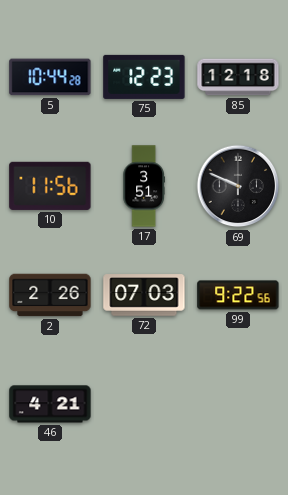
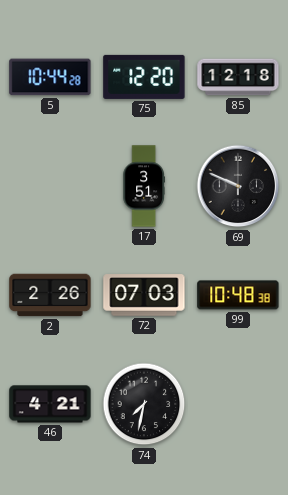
75: 12:23 -> 12:20
10: 11:56 -> none
99: 9:22 -> 10:48
74: none -> 7:32
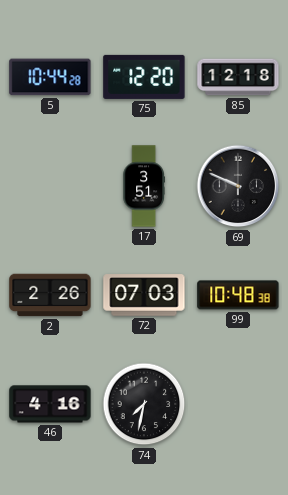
46: 4:21 -> 4:16
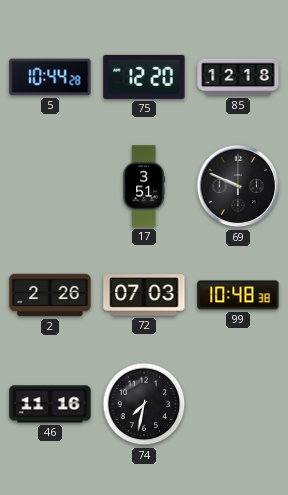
46: 4:16 -> 11:16
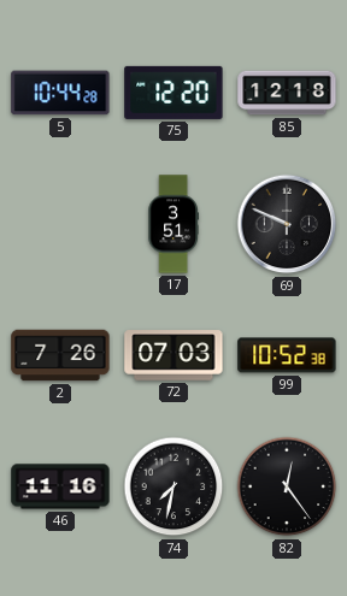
2: 2:26 -> 7:26
99: 10:48 -> 10:52
82: none -> 12:24
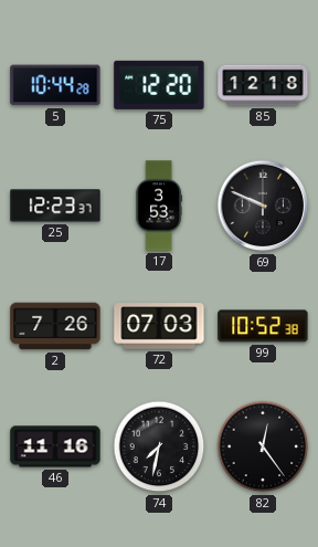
25: none -> 12:23
17: 3:51 -> 3:53
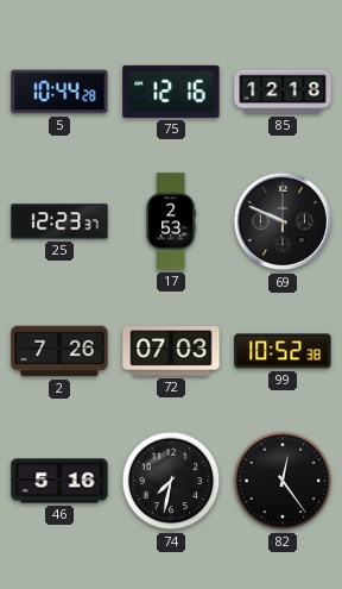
75: 12:20 -> 12:16
17: 3:53 -> 2:53
46: 11:16 -> 5:16
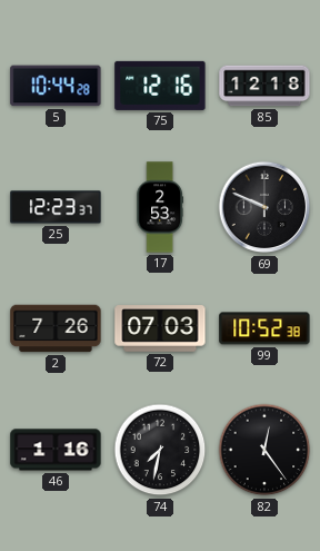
46: 5:16 -> 1:16
